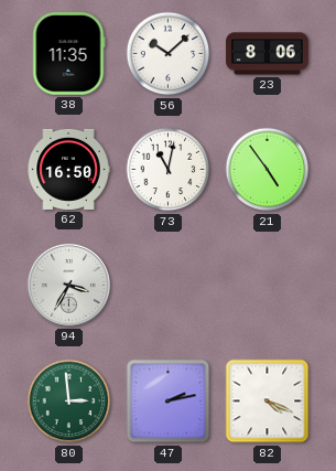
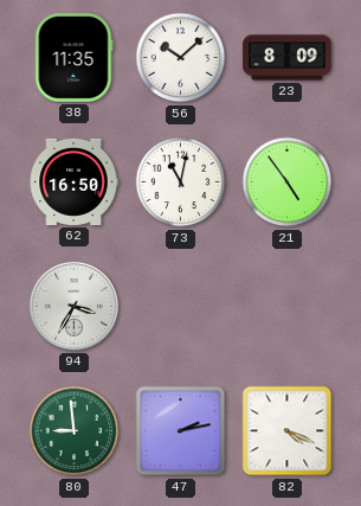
23: 8:06 -> 8:09
80: 2:59 -> 8:59
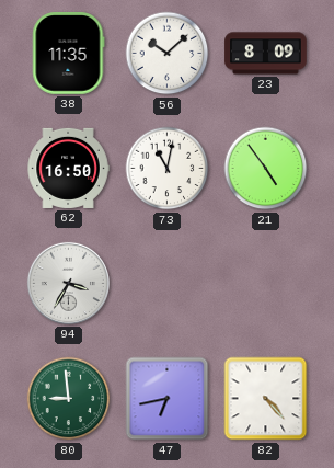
47: 2:13 -> 6:43
82: 4:19 -> 4:23
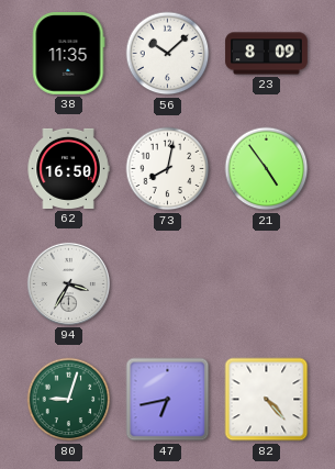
73: 11:02 -> 8:02
80: 8:59 -> 9:03
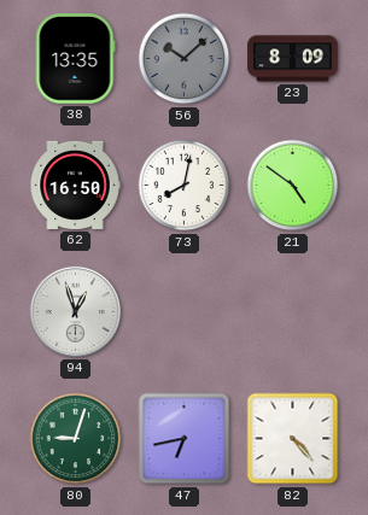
38: 11:35 -> 13:35
56 dial: white -> grey
21: 4:54 -> 4:51
94: 3:35 -> 12:57
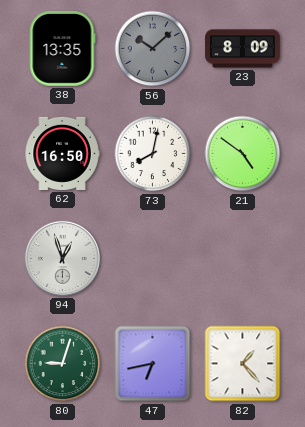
82: 4:23 -> 1:23
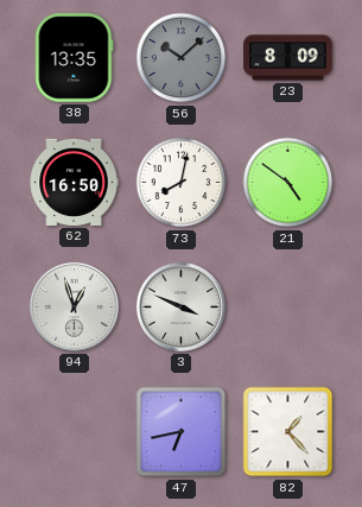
3: none -> 3:49
80: 9:03 -> none
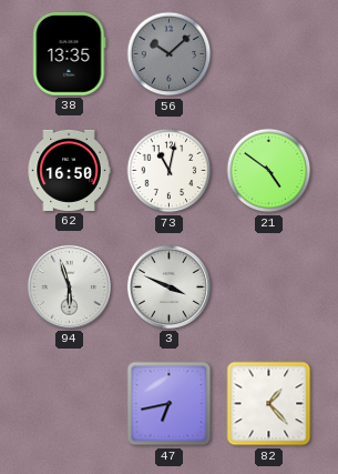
23: 8:09 -> none
73: 8:02 -> 11:02
94: 12:57 -> 5:57
